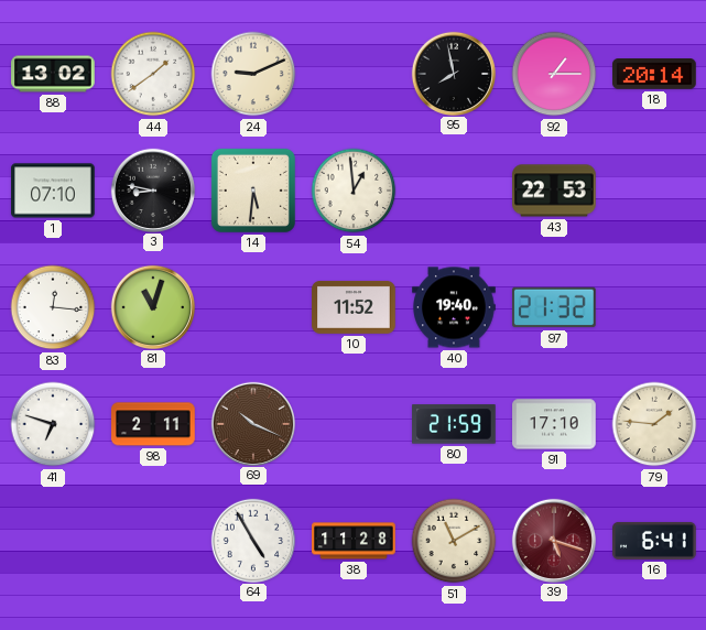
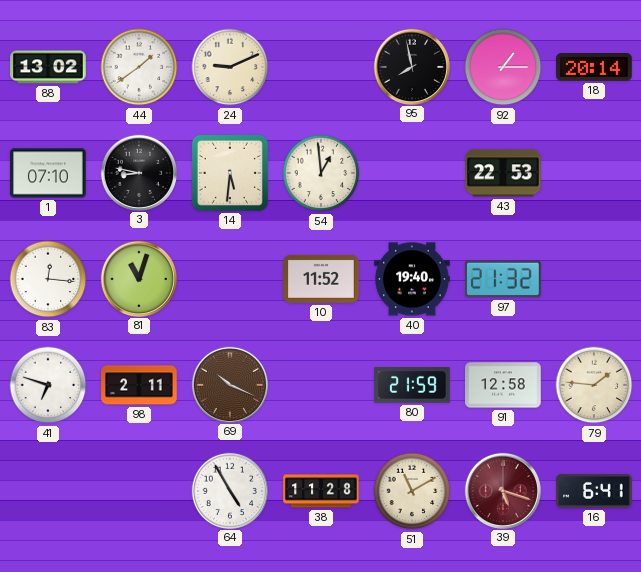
91: 17:10 -> 12:58
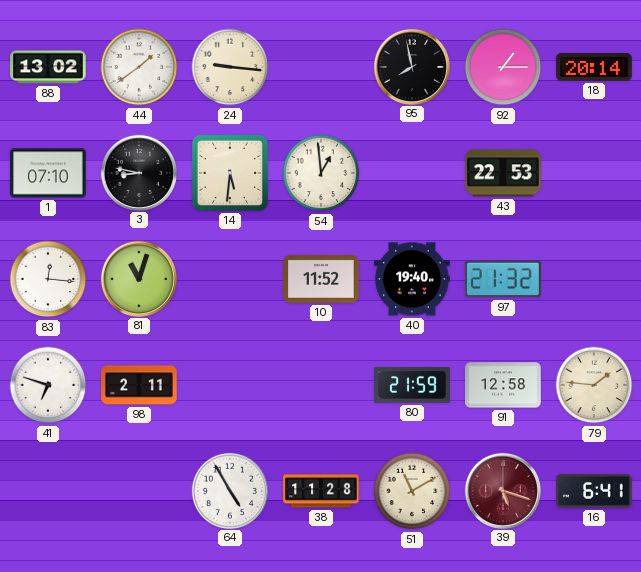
24: 9:11 -> 9:16
69: 10:19 -> none
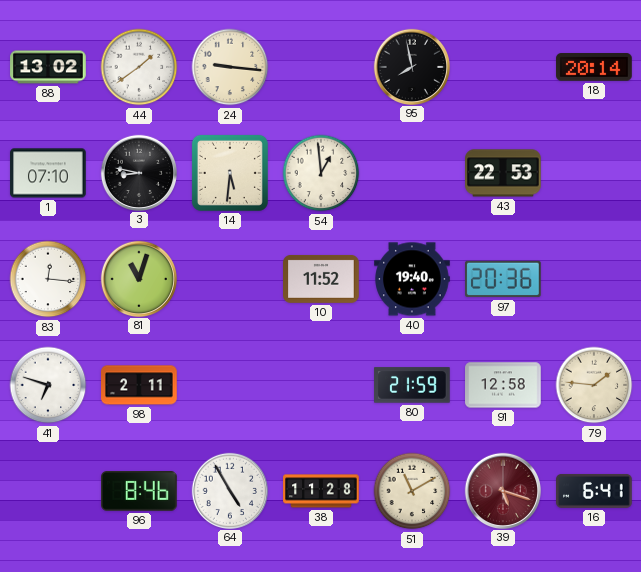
92: 1:15 -> none
97: 21:32 -> 20:36
96: none -> 8:46
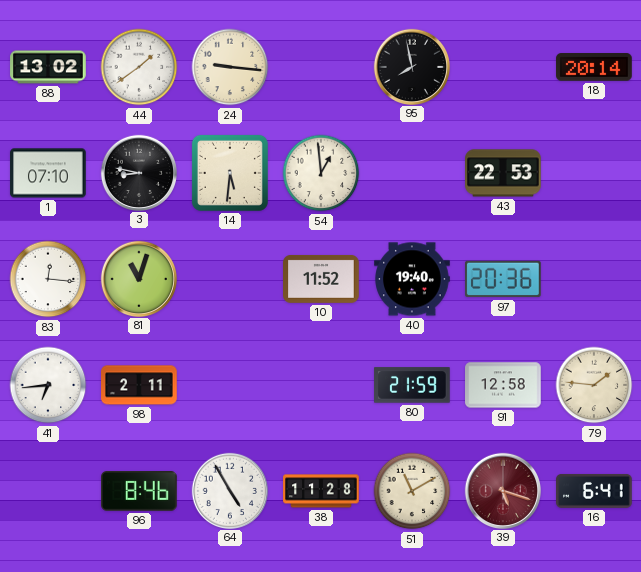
41: 6:48 -> 6:44
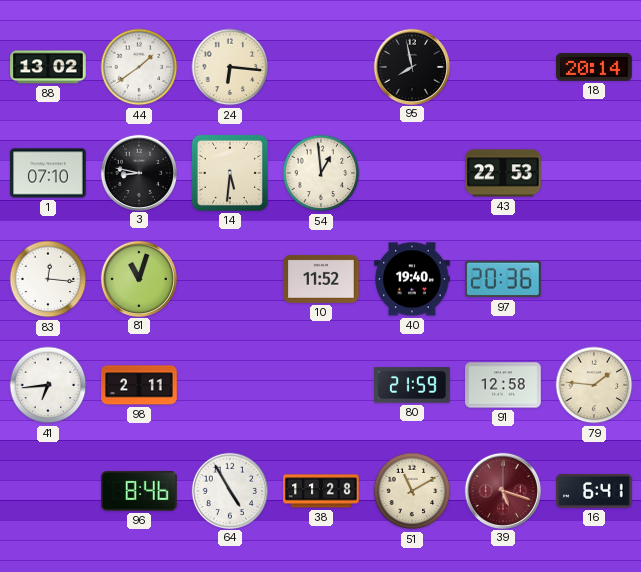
24: 9:16 -> 6:16
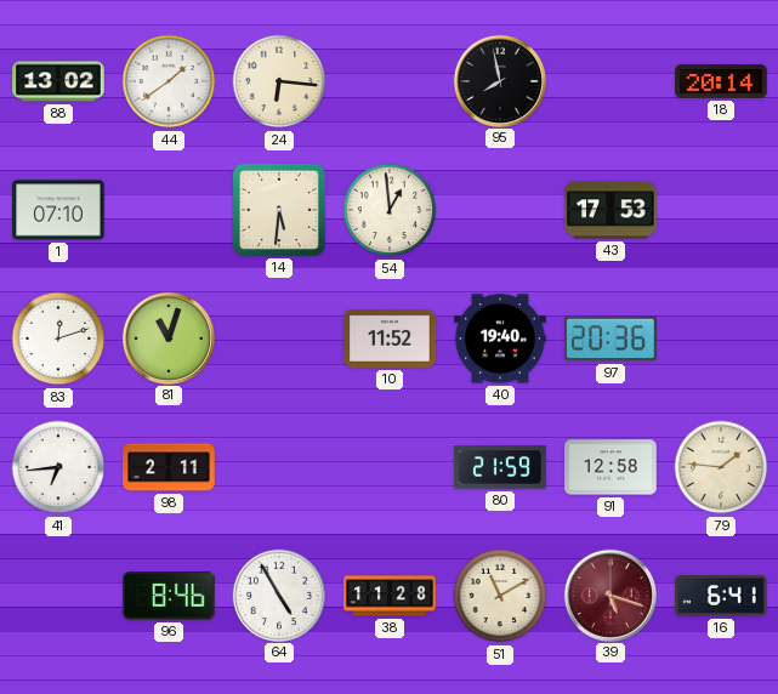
3: 8:47 -> none
43: 22:53 -> 17:53
83: 12:16 -> 12:12
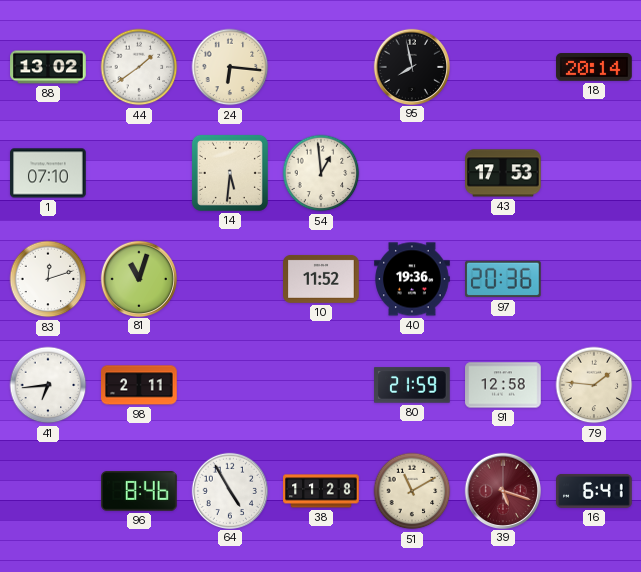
40: 19:40 -> 19:36
